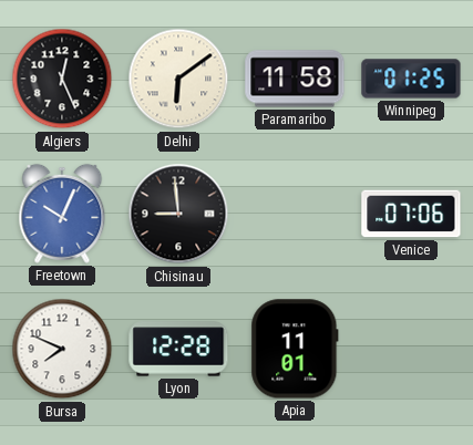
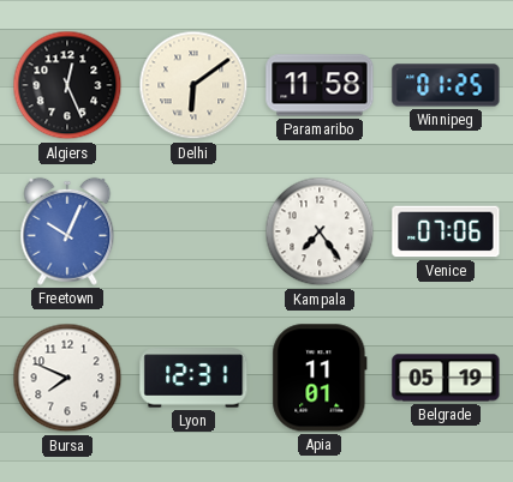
Chisinau: 8:59 -> none
Kampala: none -> 7:24
Lyon: 12:28 -> 12:31
Belgrade: none -> 05:19
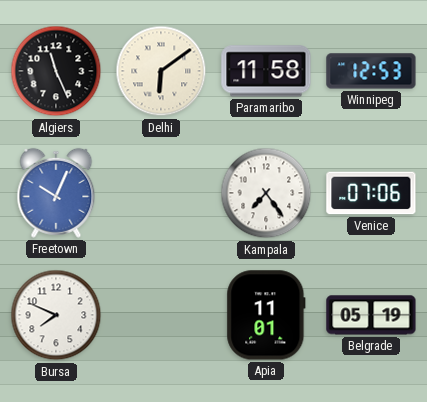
Algiers: 12:26 -> 11:26
Winnipeg: 01:25 -> 12:53
Lyon: 12:31 -> none
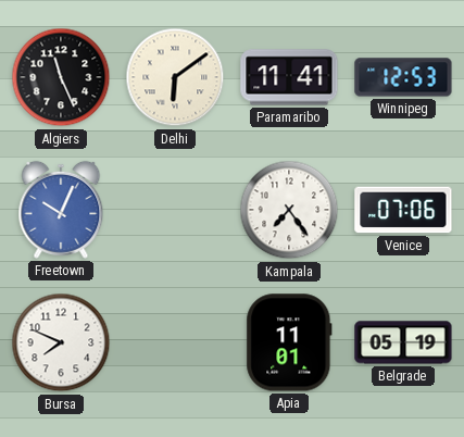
Paramaribo: 11:58 -> 11:41
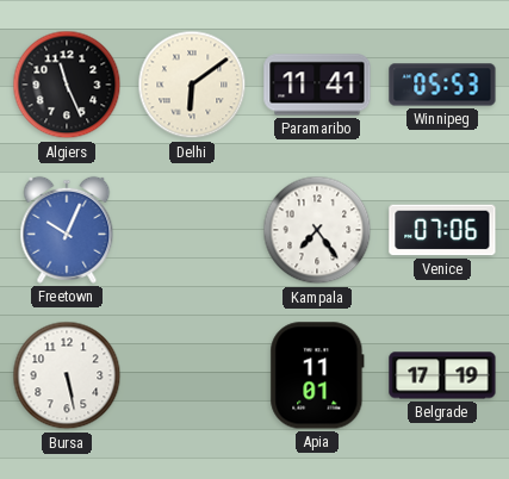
Winnipeg: 12:53 -> 05:53
Bursa: 7:49 -> 5:28
Belgrade: 05:19 -> 17:19
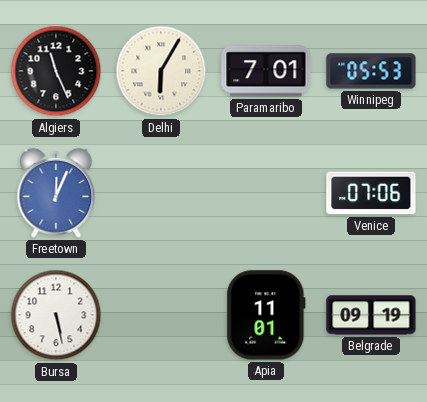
Delhi: 6:09 -> 6:05
Paramaribo: 11:41 -> 7:01
Freetown: 10:04 -> 12:04
Kampala: 7:24 -> none
Belgrade: 17:19 -> 09:19
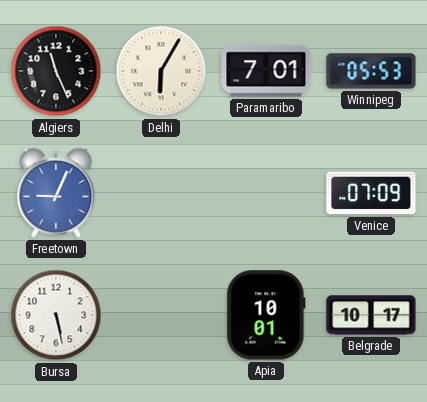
Freetown: 12:04 -> 9:04
Venice: 07:06 -> 07:09
Apia: 11:01 -> 10:01
Belgrade: 09:19 -> 10:17
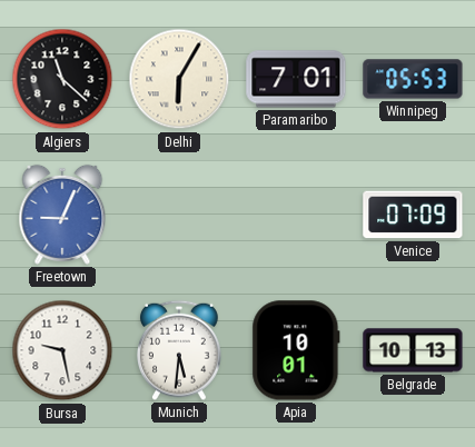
Algiers: 11:26 -> 11:22
Bursa: 5:28 -> 9:28
Munich: none -> 5:31
Belgrade: 10:17 -> 10:13
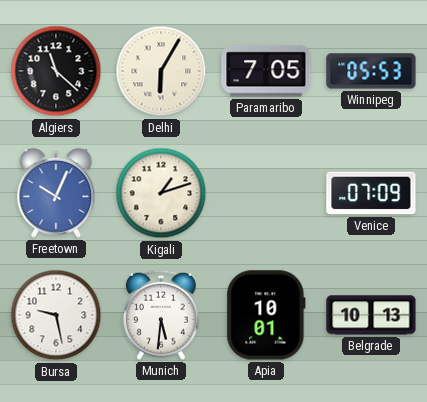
Paramaribo: 7:01 -> 7:05
Freetown: 9:04 -> 10:04
Kigali: none -> 1:12
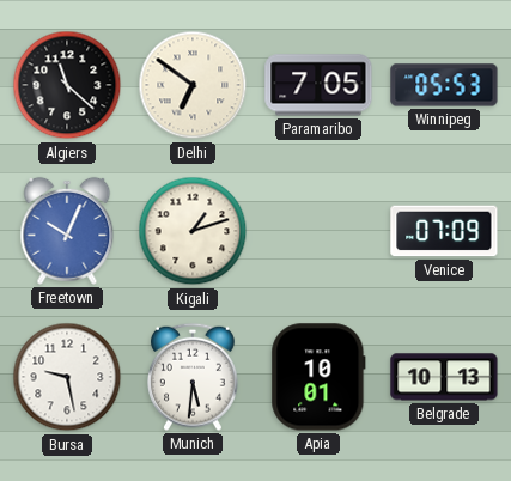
Delhi: 6:05 -> 6:51
